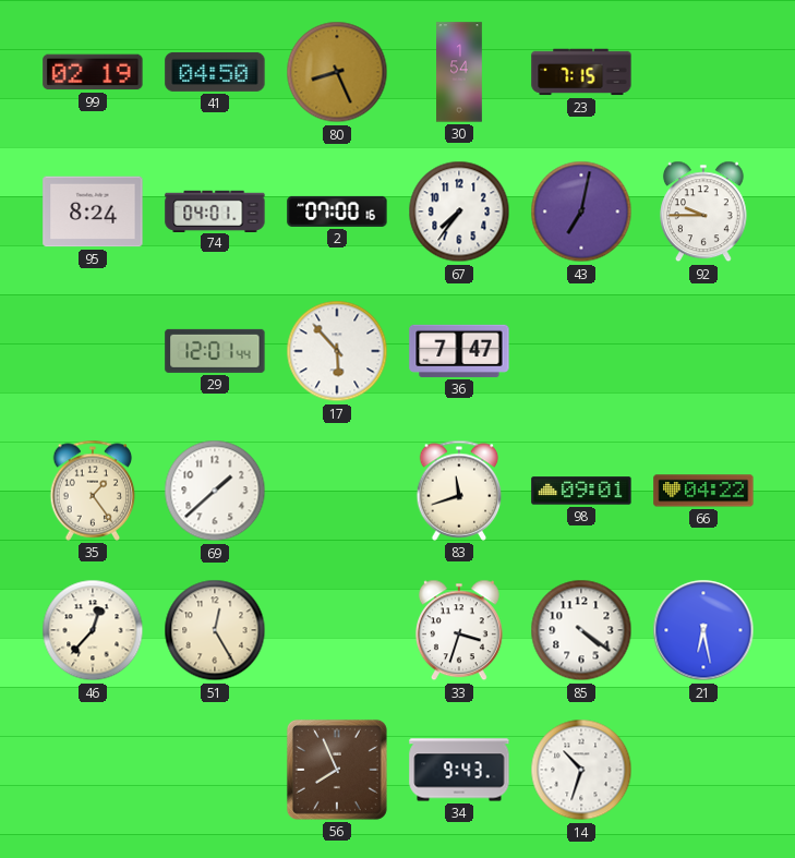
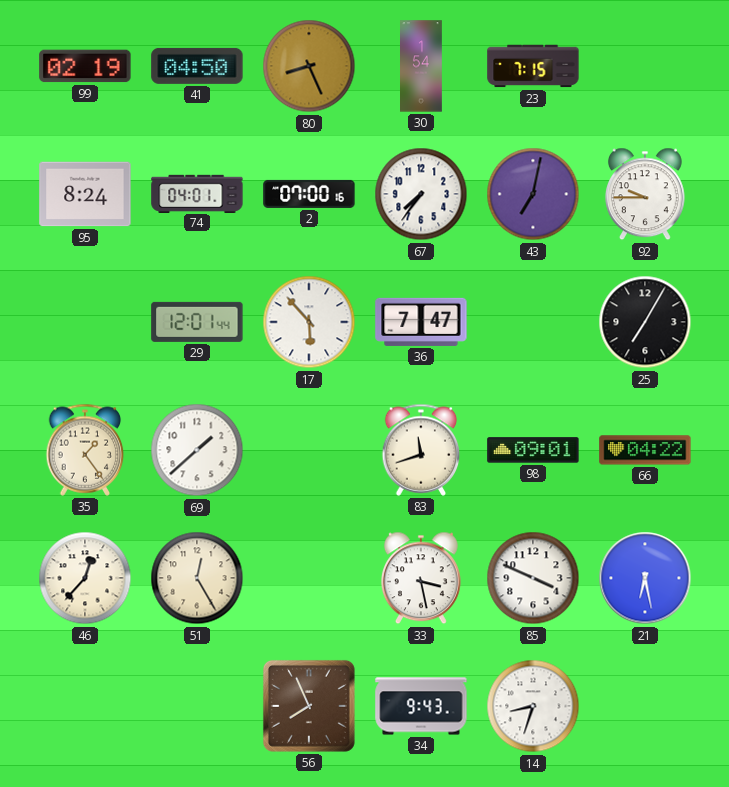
25: none -> 7:05
33: 3:33 -> 3:28
85: 4:21 -> 3:49
14: 10:33 -> 8:33
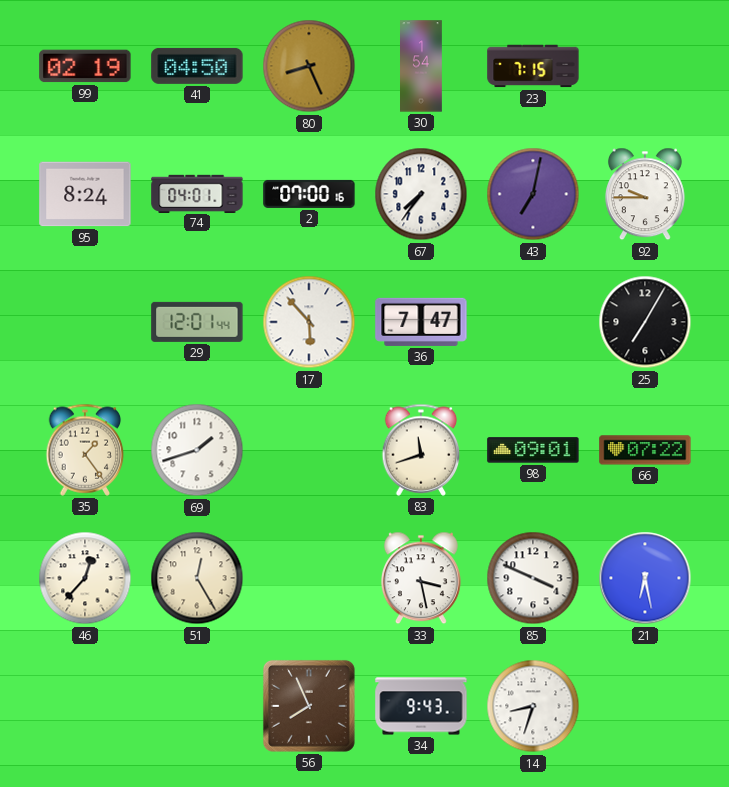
69: 1:38 -> 1:42
66: 04:22 -> 07:22
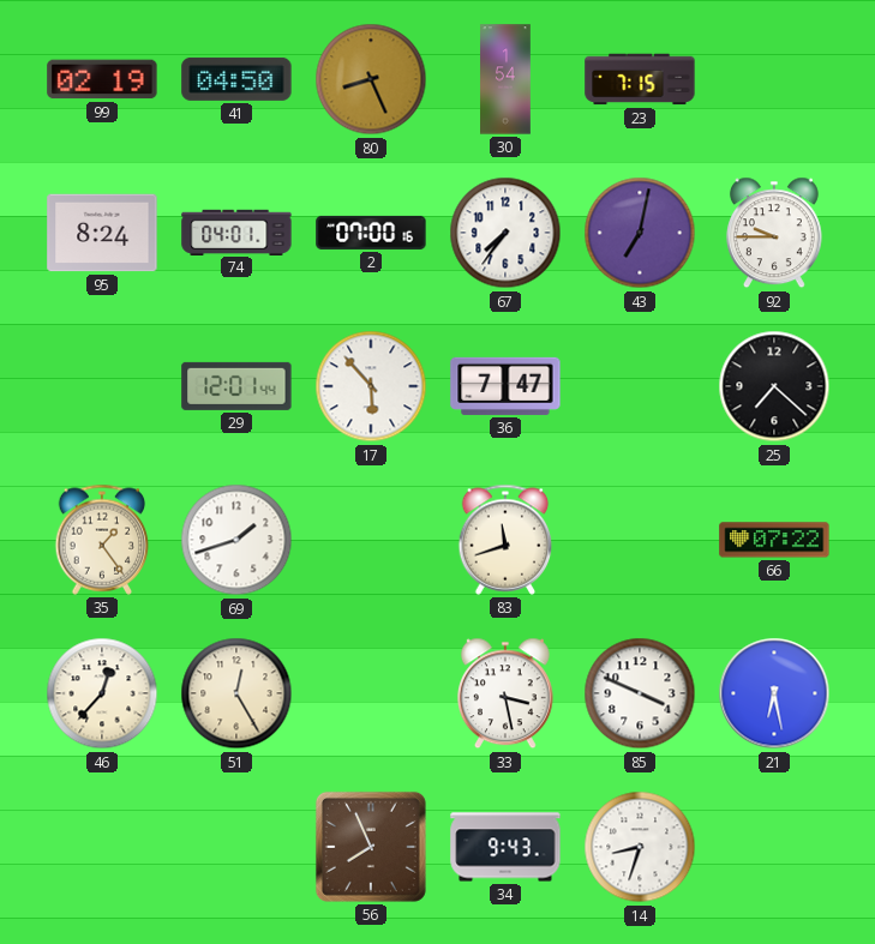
25: 7:05 -> 7:22
98: 09:01 -> none
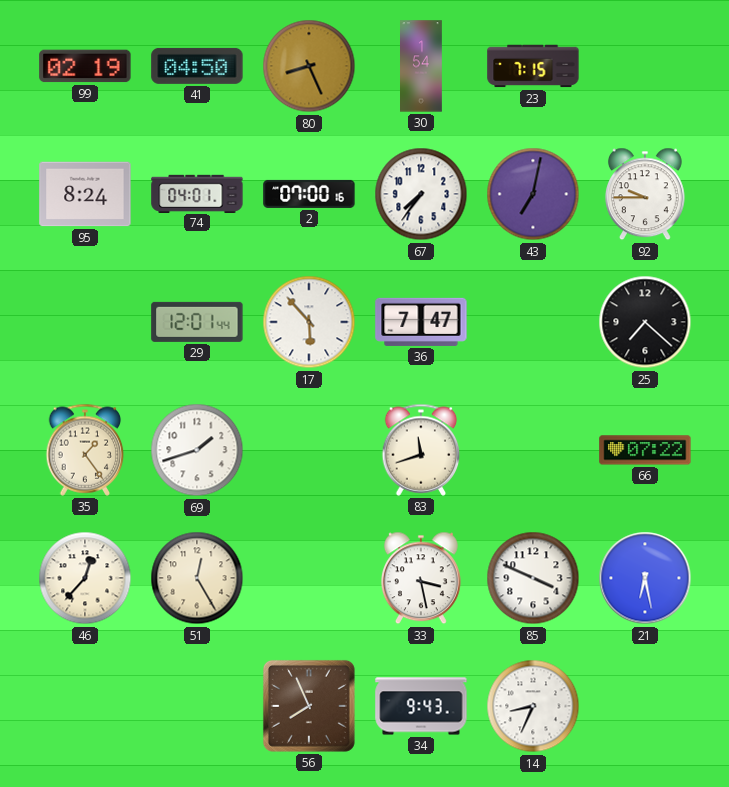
14: 8:33 -> 8:34
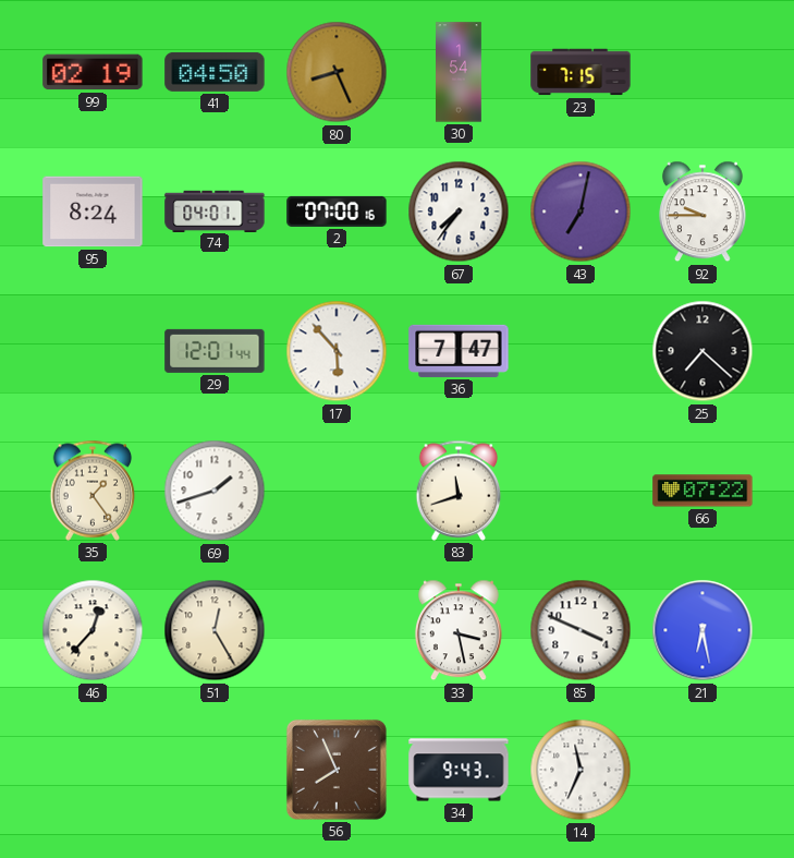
14: 8:34 -> 11:34
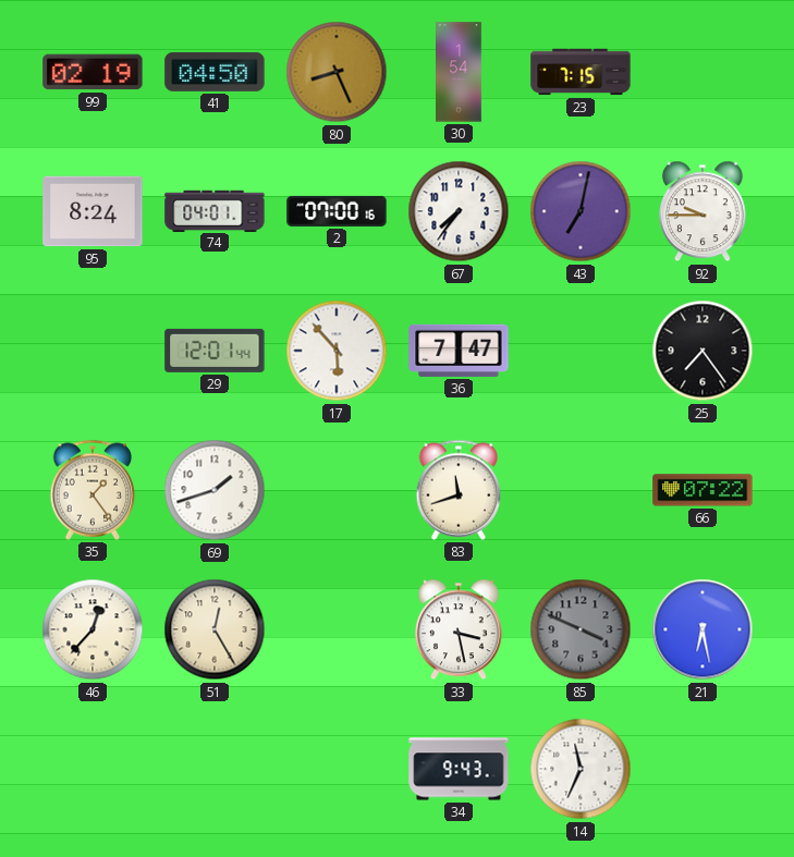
25: 7:22 -> 7:24
85 dial: white -> grey
56: 7:56 -> none
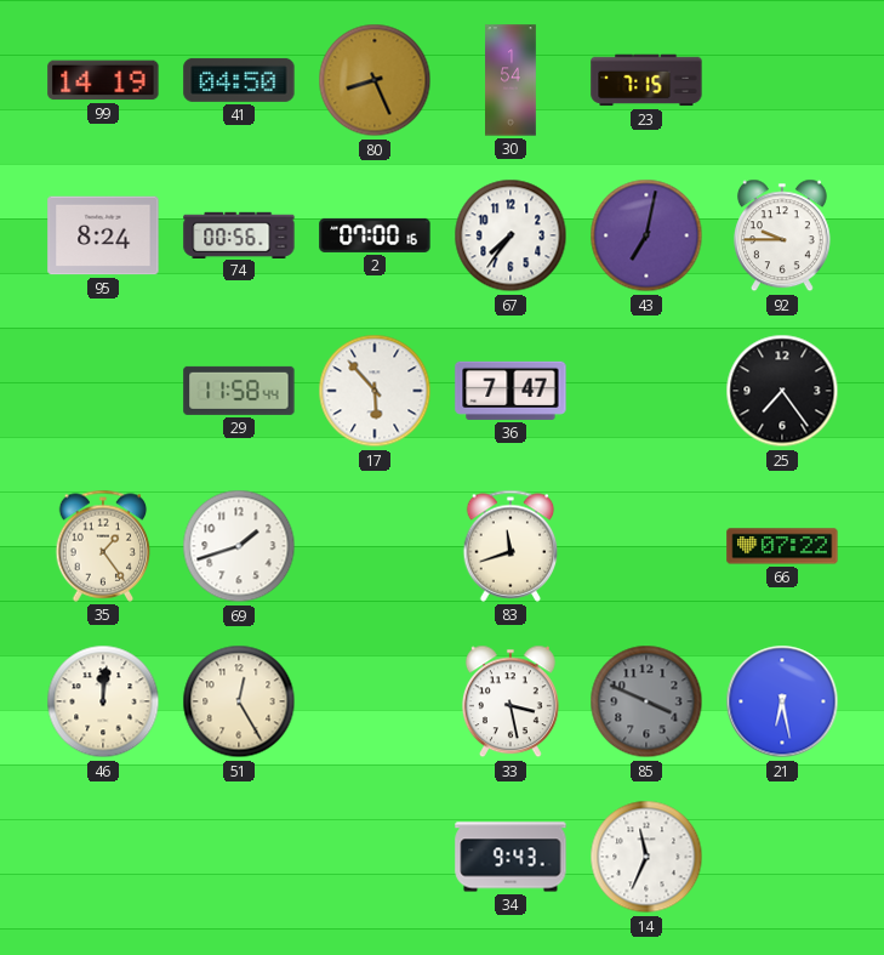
99: 02:19 -> 14:19
74: 04:01 -> 00:56
29: 12:01 -> 11:58
46: 12:37 -> 12:01
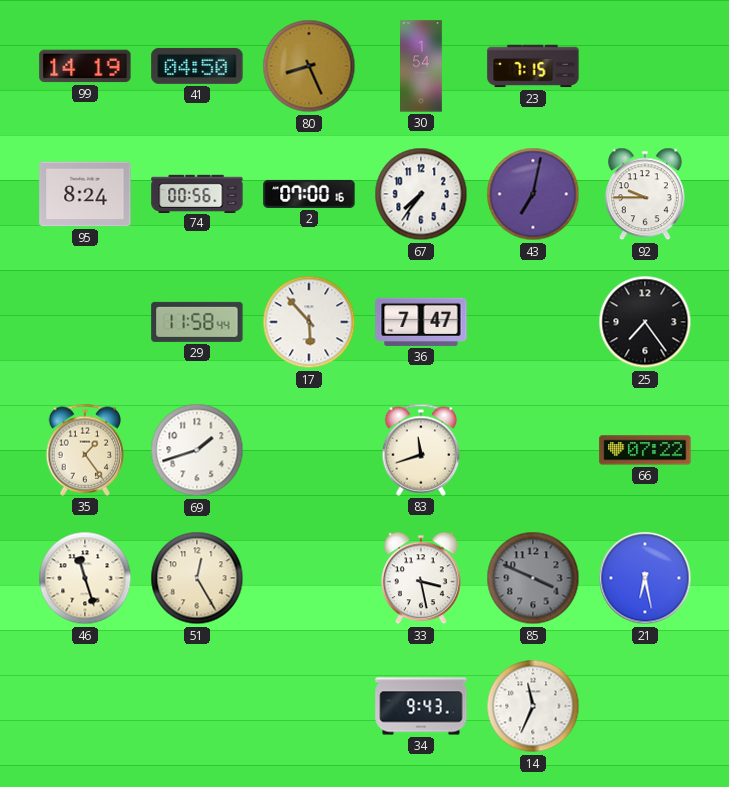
46: 12:01 -> 11:27
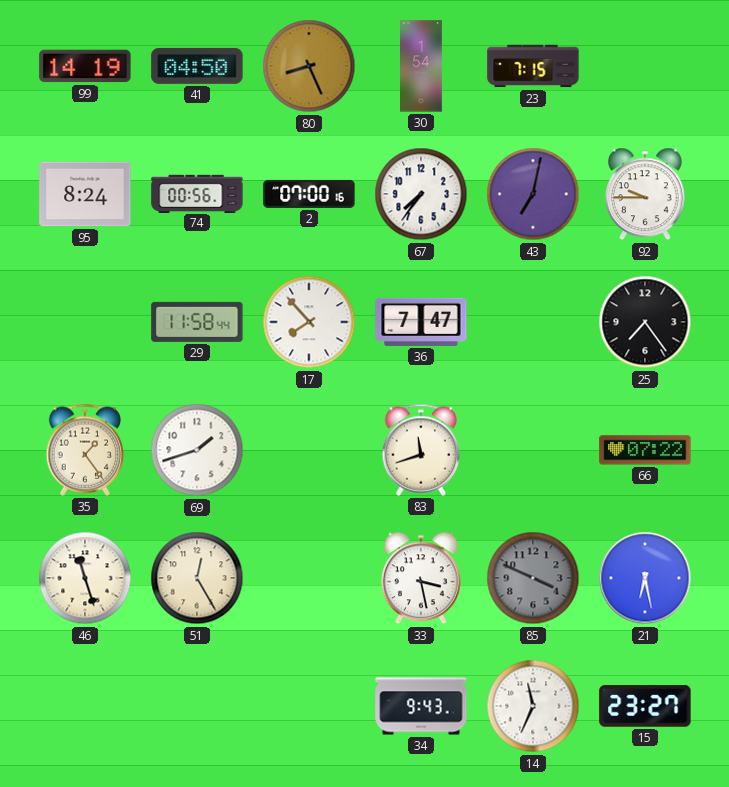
17: 5:53 -> 7:53
15: none -> 23:27
